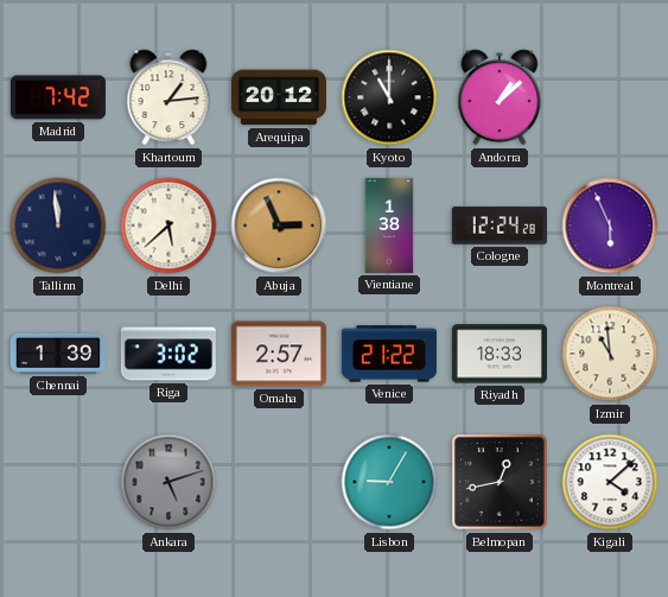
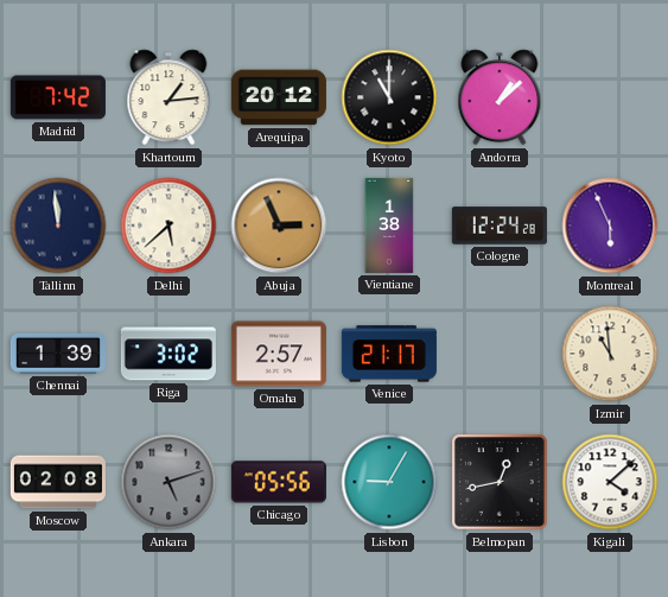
Venice: 21:22 -> 21:17
Riyadh: 18:33 -> none
Moscow: none -> 02:08
Chicago: none -> 05:56
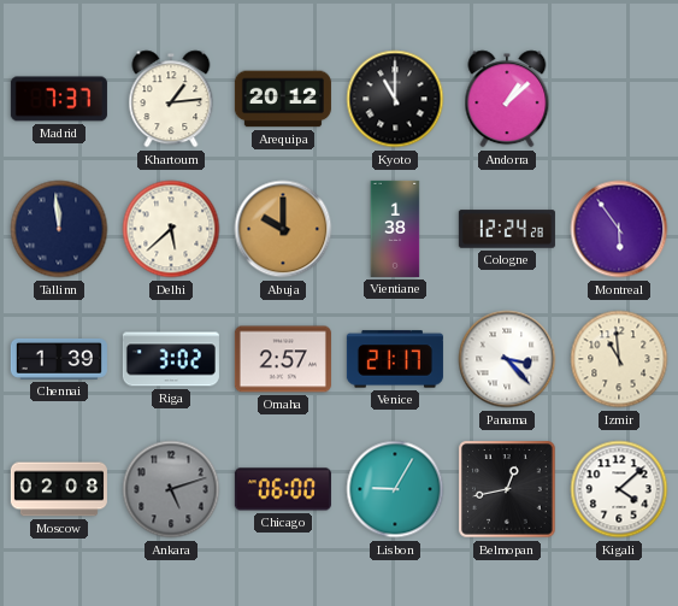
Madrid: 7:42 -> 7:37
Abuja: 2:56 -> 10:00
Montreal: 5:56 -> 5:54
Panama: none -> 3:23
Chicago: 05:56 -> 06:00
